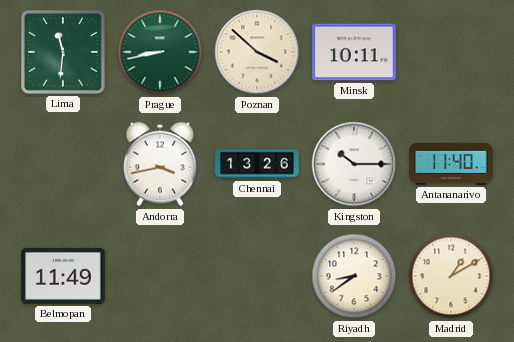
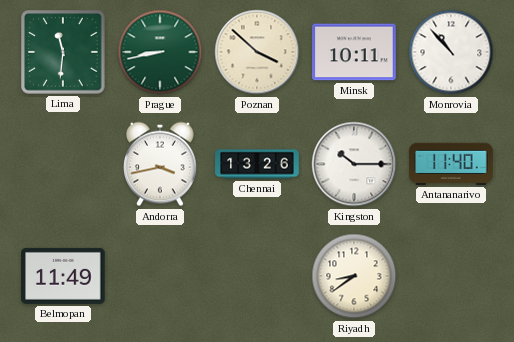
Monrovia: none -> 10:53
Madrid: 1:10 -> none
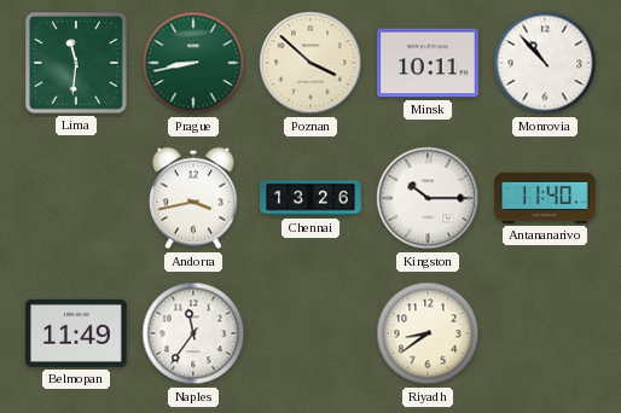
Naples: none -> 11:36
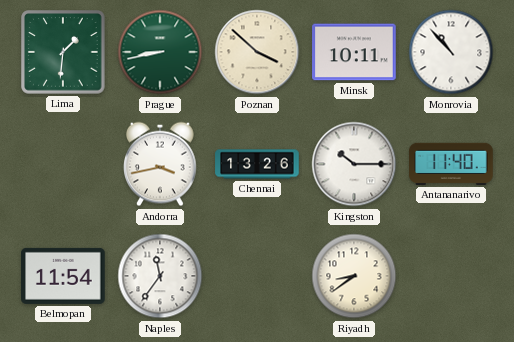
Lima: 11:31 -> 1:31
Belmopan: 11:49 -> 11:54
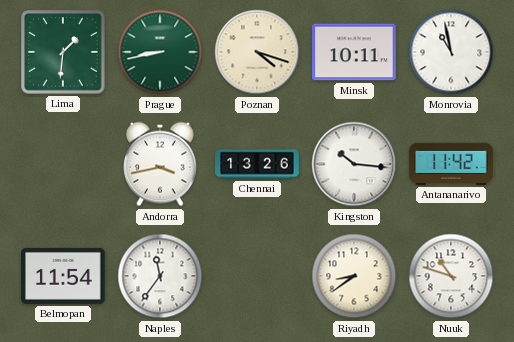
Poznan: 3:52 -> 4:18
Monrovia: 10:53 -> 10:58
Kingston: 10:15 -> 10:16
Antananarivo: 11:40 -> 11:42
Nuuk: none -> 10:48
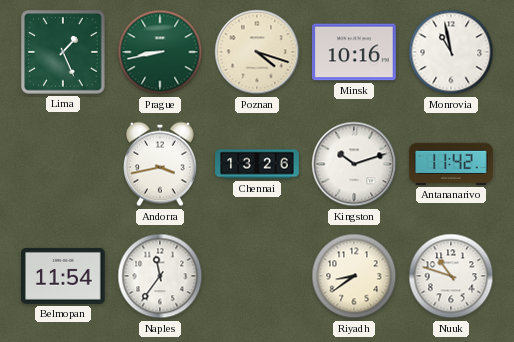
Lima: 1:31 -> 1:26
Minsk: 10:11 -> 10:16
Kingston: 10:16 -> 10:12
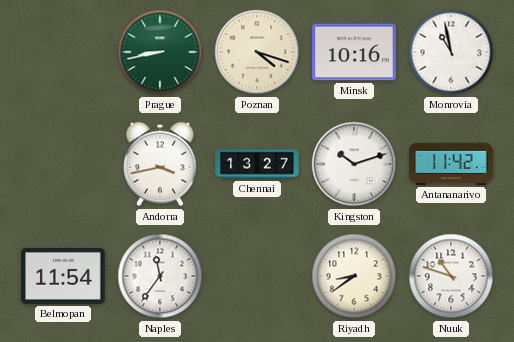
Lima: 1:26 -> none
Chennai: 13:26 -> 13:27
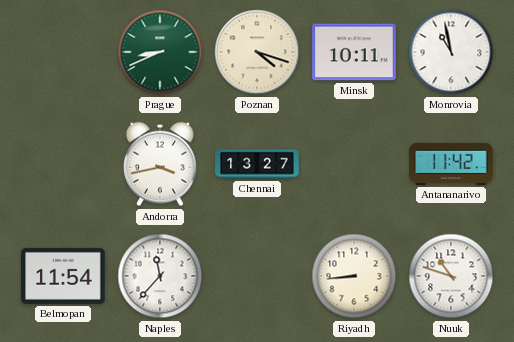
Prague: 8:43 -> 8:41
Minsk: 10:16 -> 10:11
Kingston: 10:12 -> none
Naples: 11:36 -> 11:37
Riyadh: 8:39 -> 8:44
